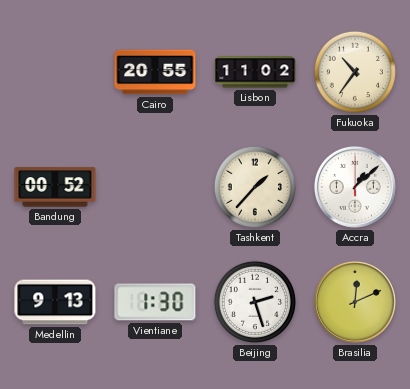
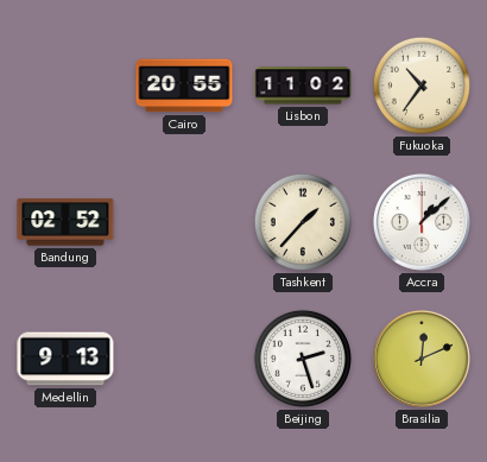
Bandung: 00:52 -> 02:52
Vientiane: 1:30 -> none
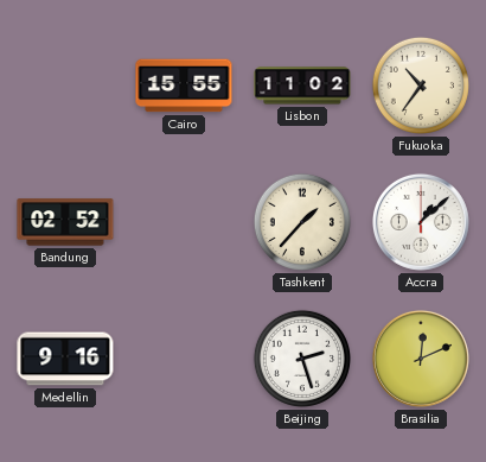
Cairo: 20:55 -> 15:55
Medellin: 9:13 -> 9:16
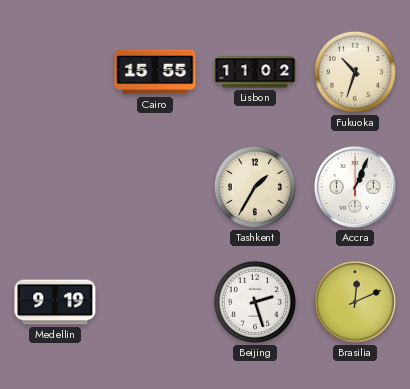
Fukuoka: 10:36 -> 10:33
Bandung: 02:52 -> none
Tashkent: 1:37 -> 1:35
Accra: 1:08 -> 1:04
Medellin: 9:16 -> 9:19
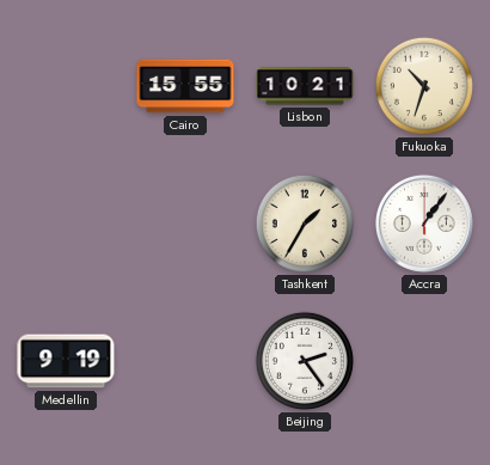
Lisbon: 11:02 -> 10:21
Accra: 1:04 -> 1:06
Beijing: 2:27 -> 2:24
Brasilia: 12:11 -> none
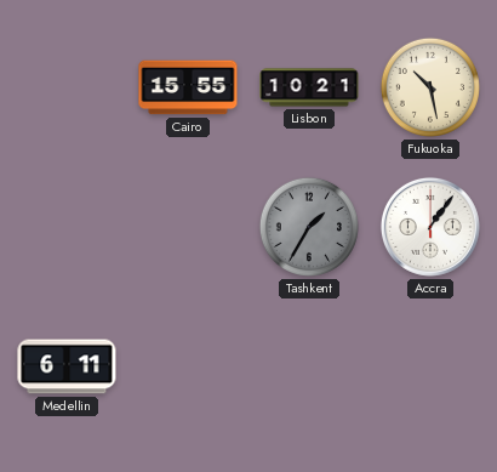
Fukuoka: 10:33 -> 10:28
Tashkent dial: cream -> grey
Medellin: 9:19 -> 6:11
Beijing: 2:24 -> none
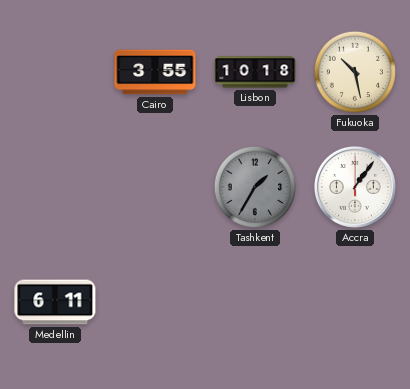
Cairo: 15:55 -> 3:55
Lisbon: 10:21 -> 10:18
